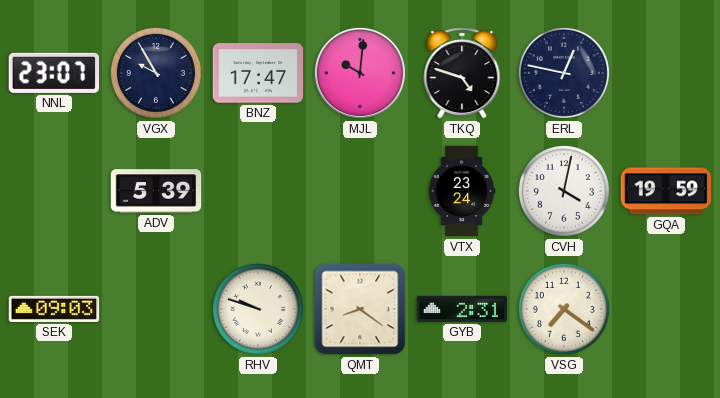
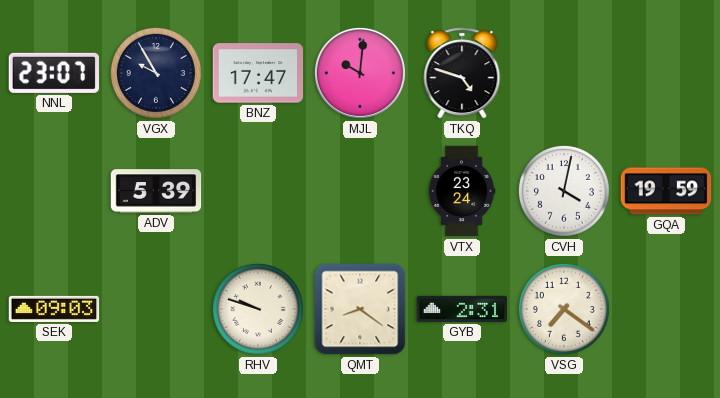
ERL: 12:47 -> none
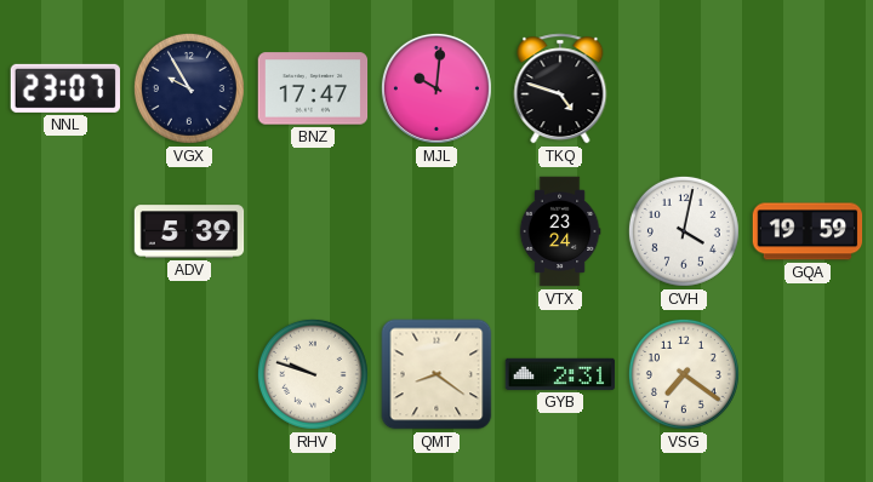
SEK: 09:03 -> none
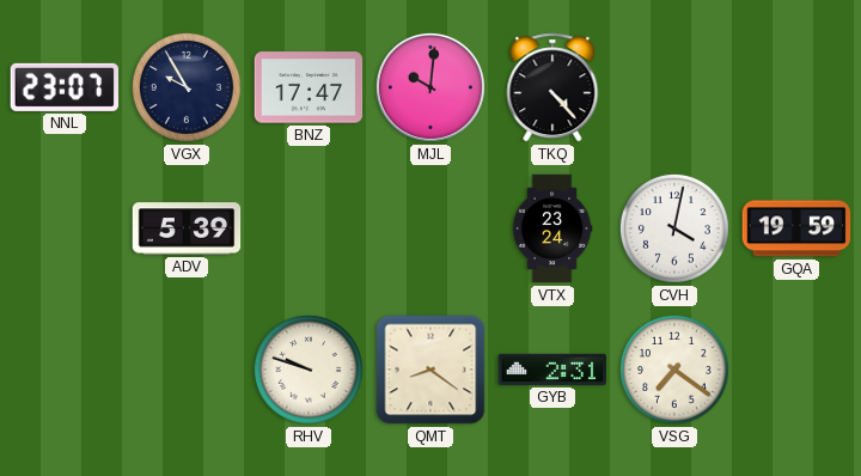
TKQ: 4:48 -> 4:23
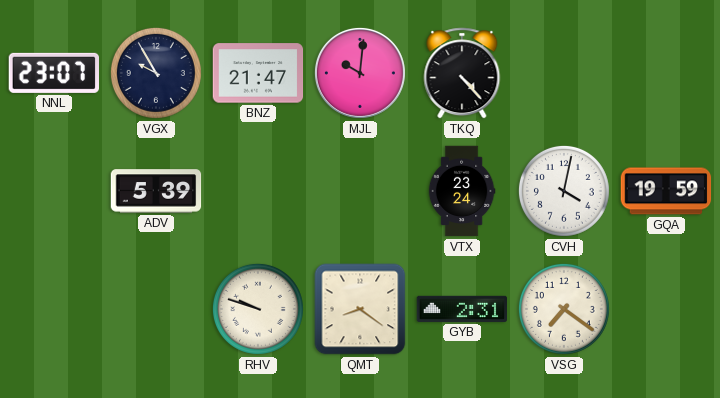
BNZ: 17:47 -> 21:47
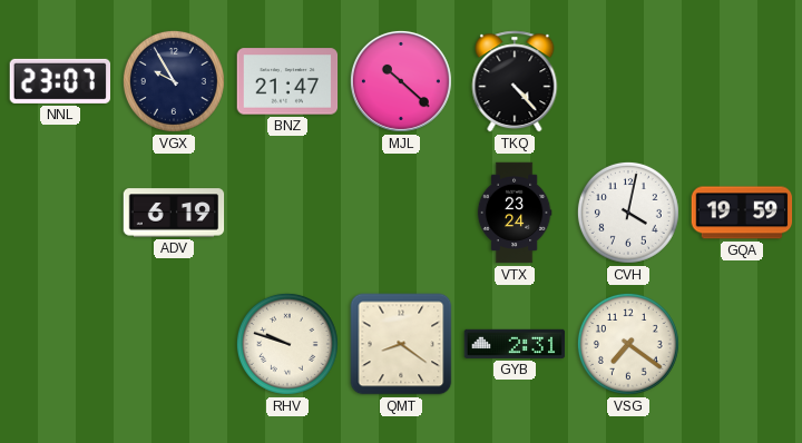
MJL: 10:01 -> 10:22
ADV: 5:39 -> 6:19
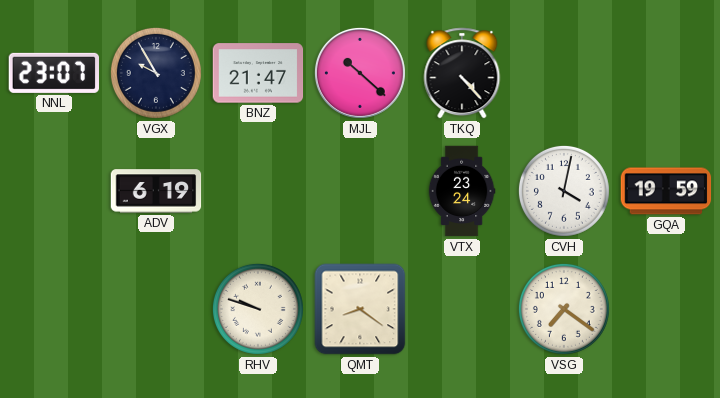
GYB: 2:31 -> none
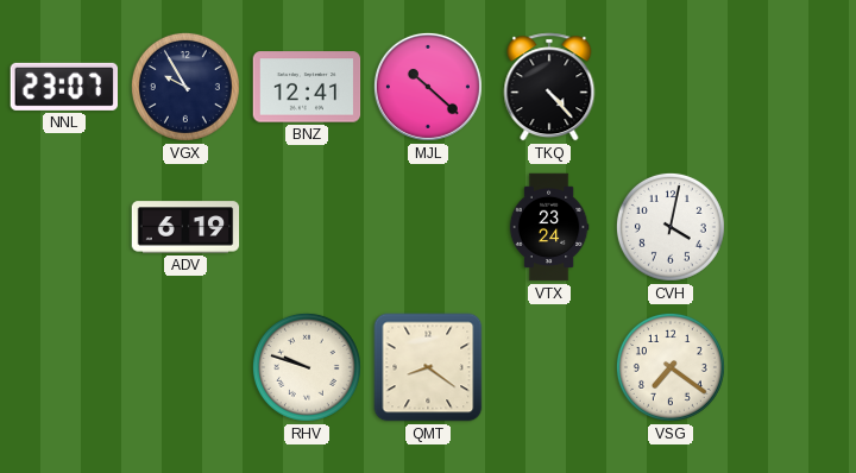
BNZ: 21:47 -> 12:41
GQA: 19:59 -> none
